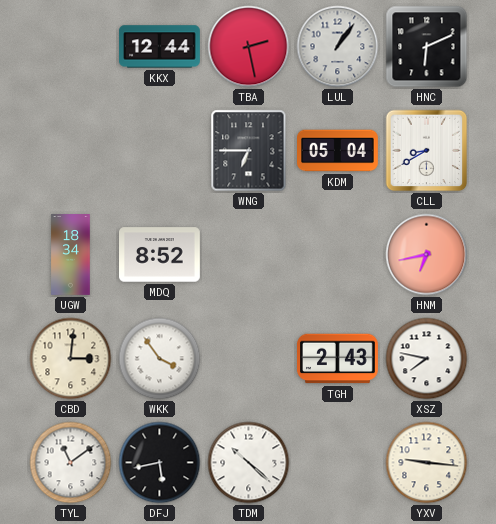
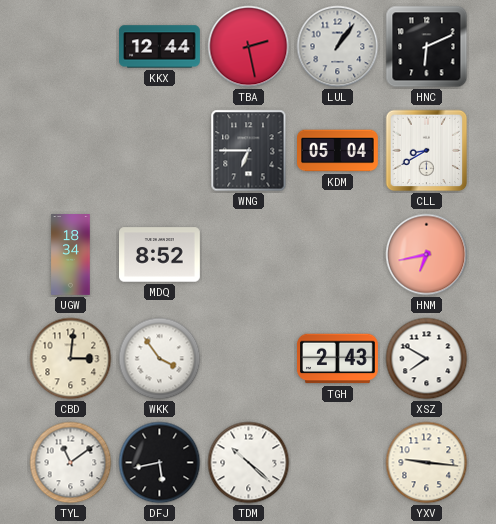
XSZ: 7:47 -> 7:50
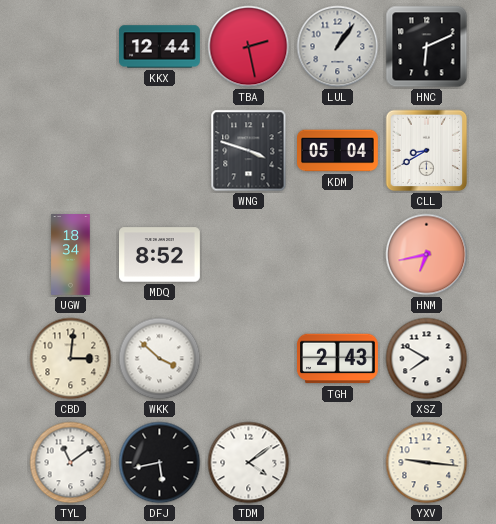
WNG: 6:45 -> 3:48
WKK: 3:54 -> 3:52
TDM: 10:22 -> 4:09
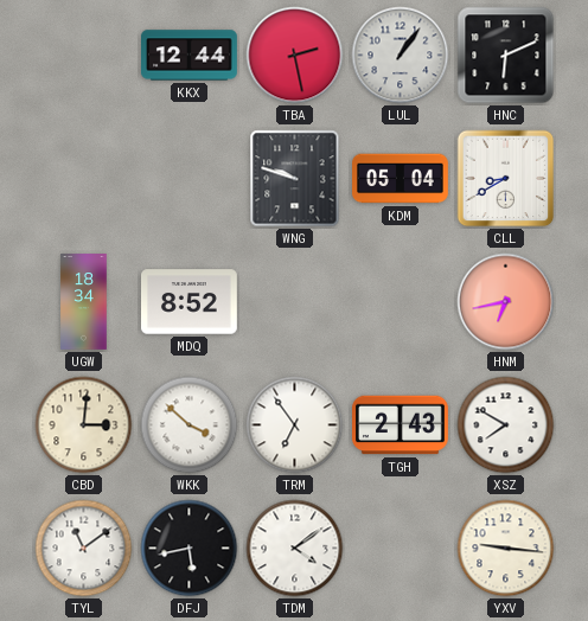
WNG: 3:48 -> 9:48
TRM: none -> 6:54
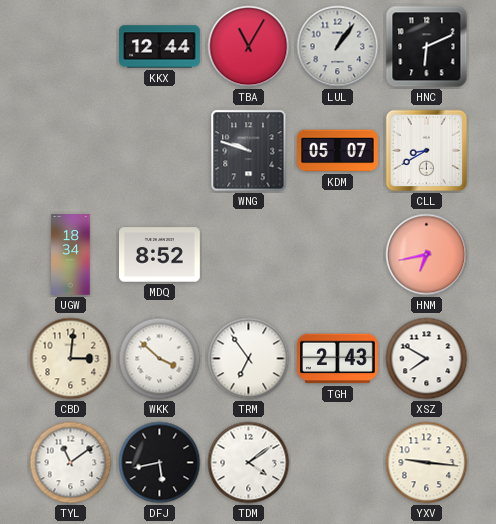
TBA: 2:28 -> 11:05
KDM: 05:04 -> 05:07
